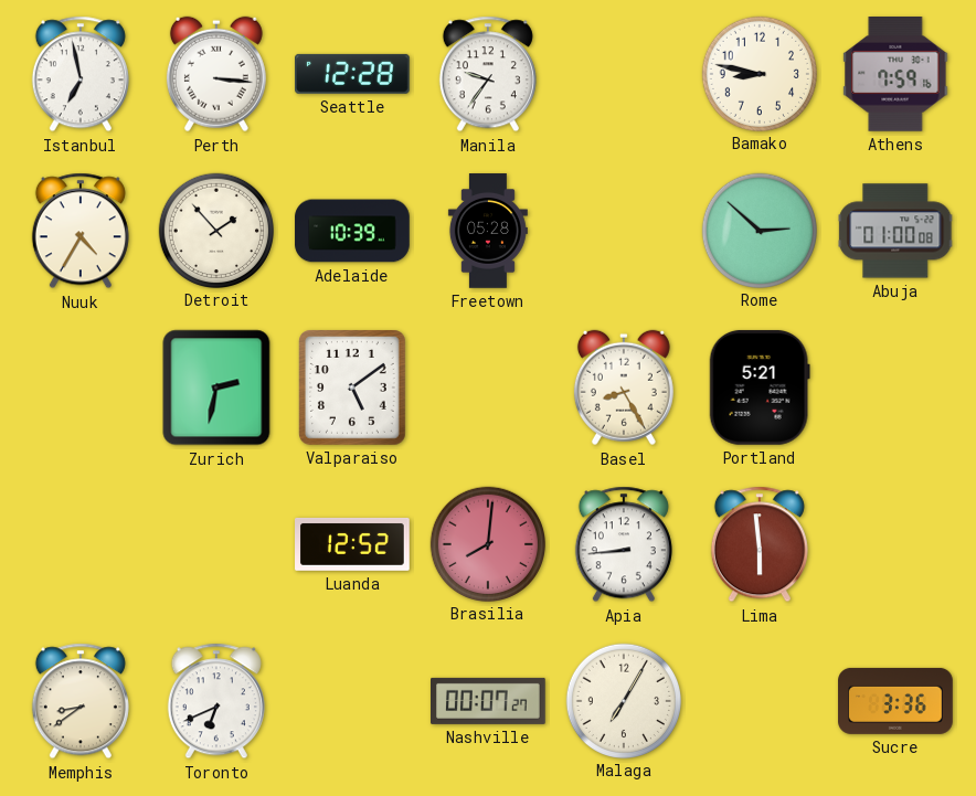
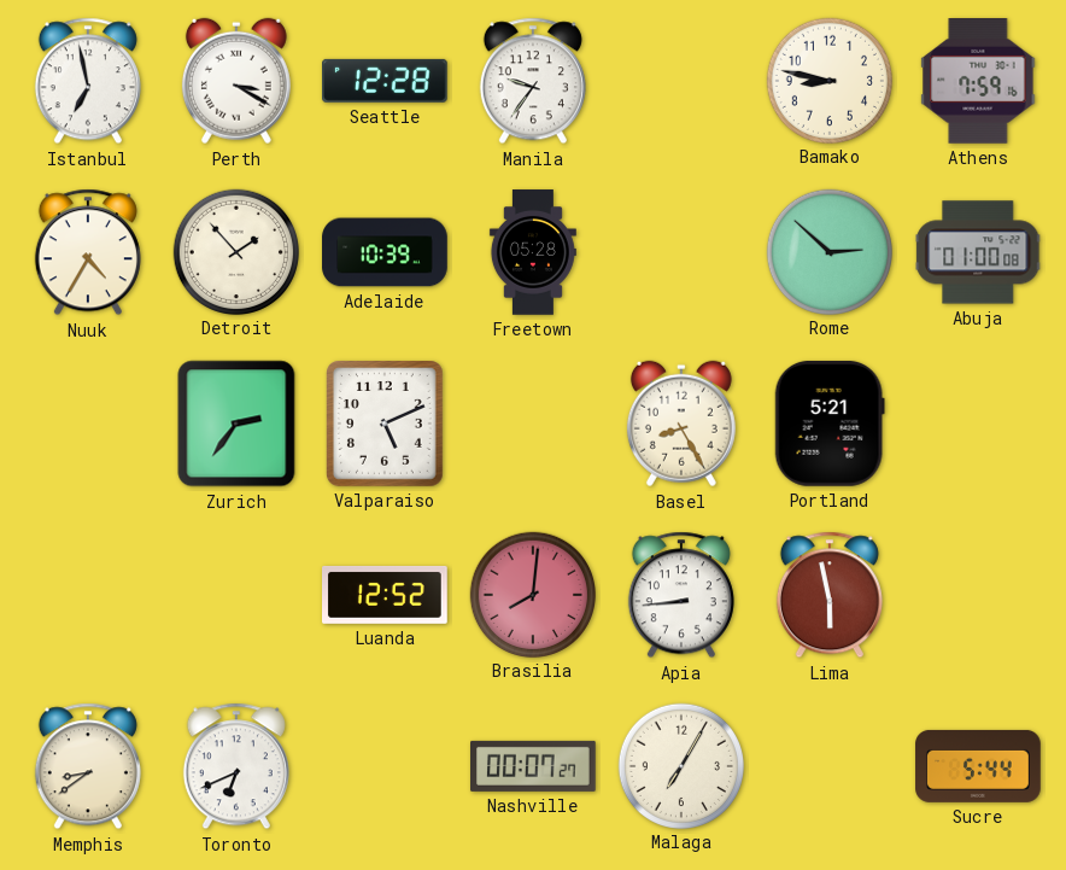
Perth: 3:16 -> 3:20
Zurich: 2:32 -> 2:36
Valparaiso: 5:09 -> 5:11
Lima: 5:59 -> 5:58
Sucre: 3:36 -> 5:44
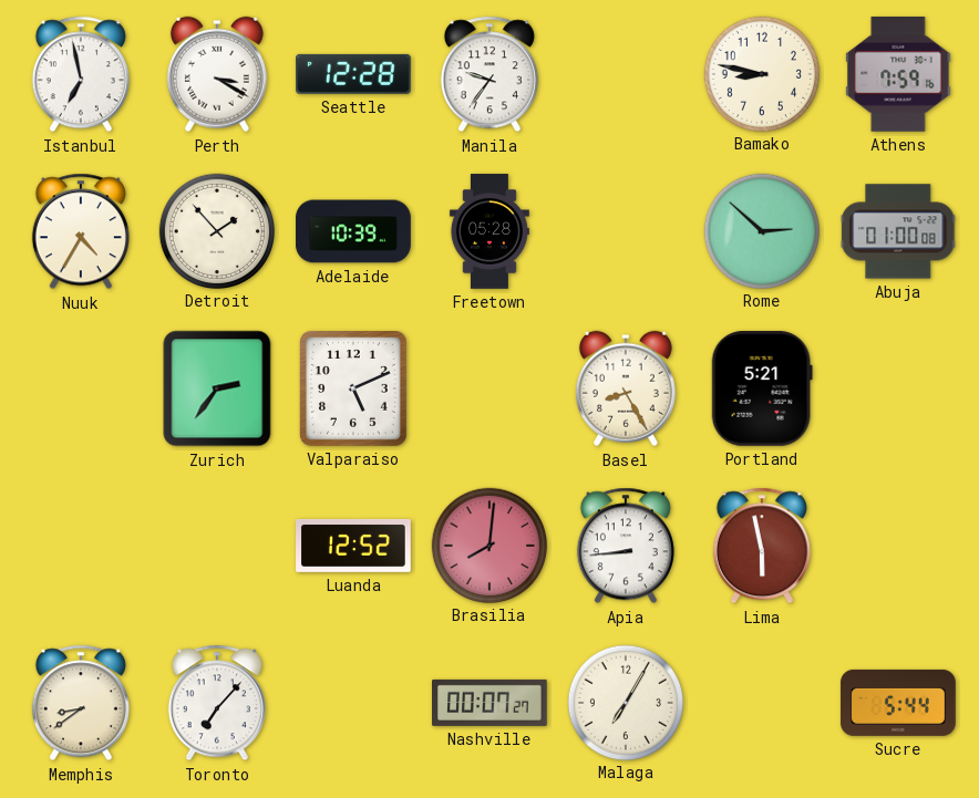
Toronto: 6:41 -> 7:07
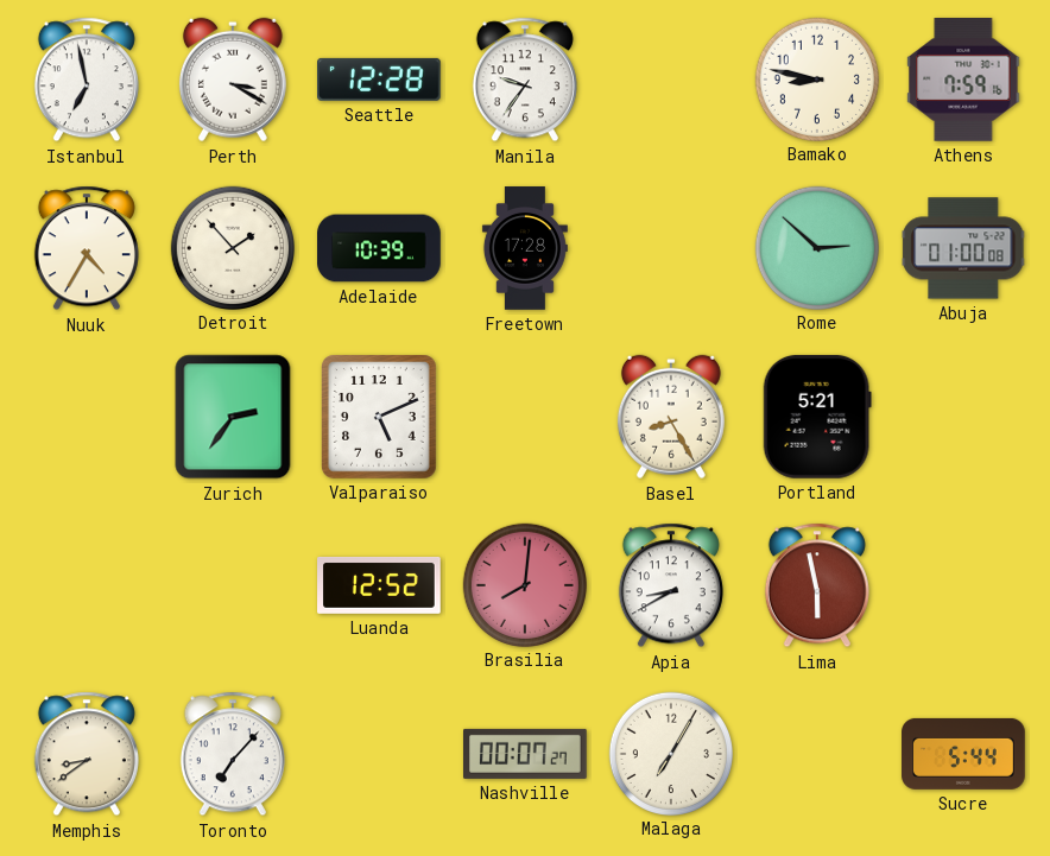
Freetown: 05:28 -> 17:28
Apia: 8:44 -> 8:40
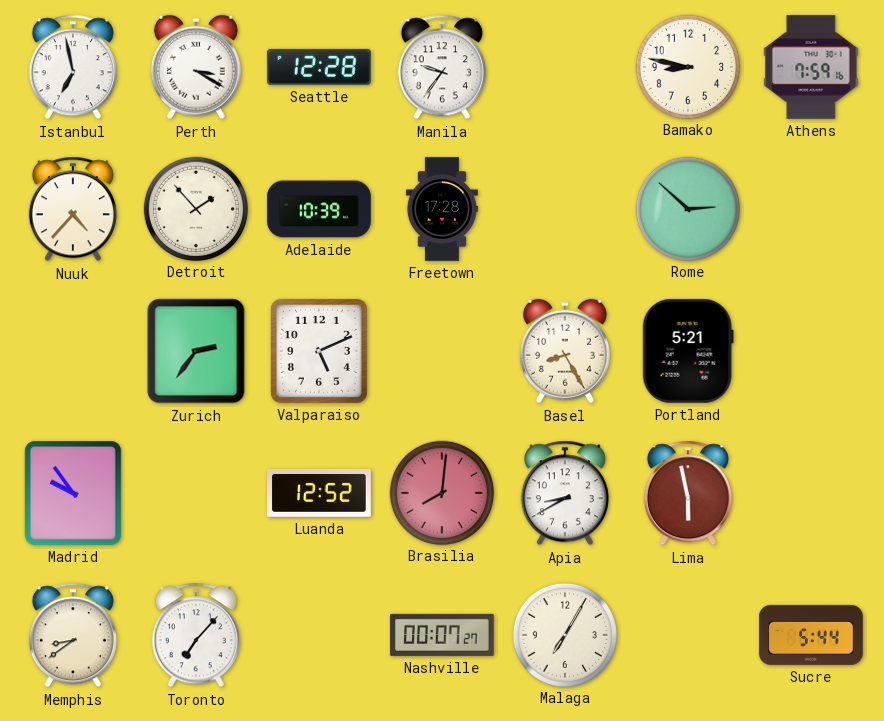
Nuuk: 4:35 -> 4:37
Abuja: 01:00 -> none
Madrid: none -> 9:54
